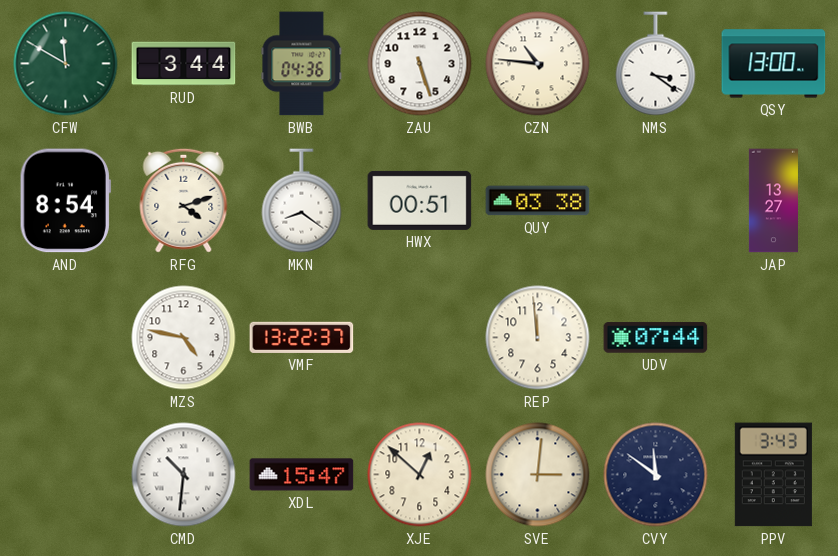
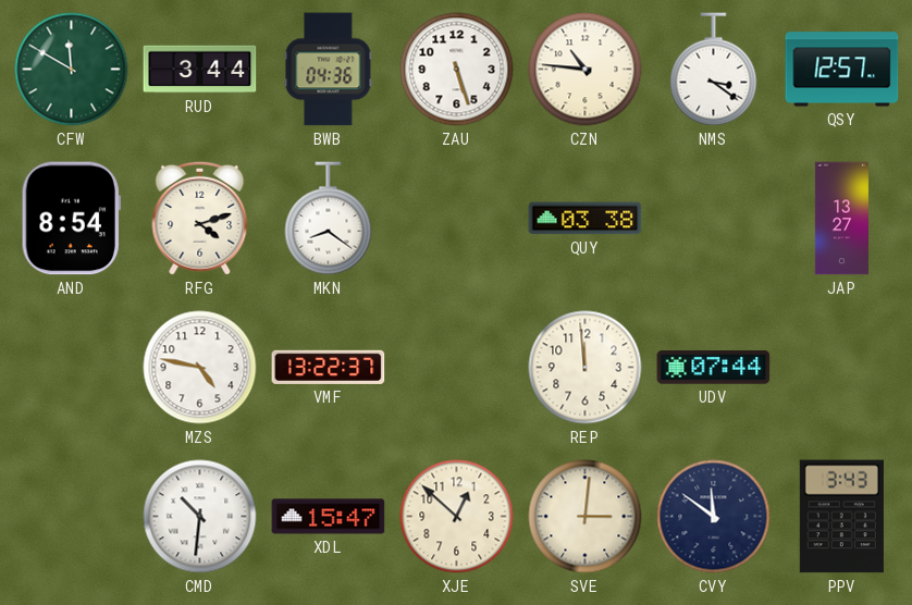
QSY: 13:00 -> 12:57
HWX: 00:51 -> none
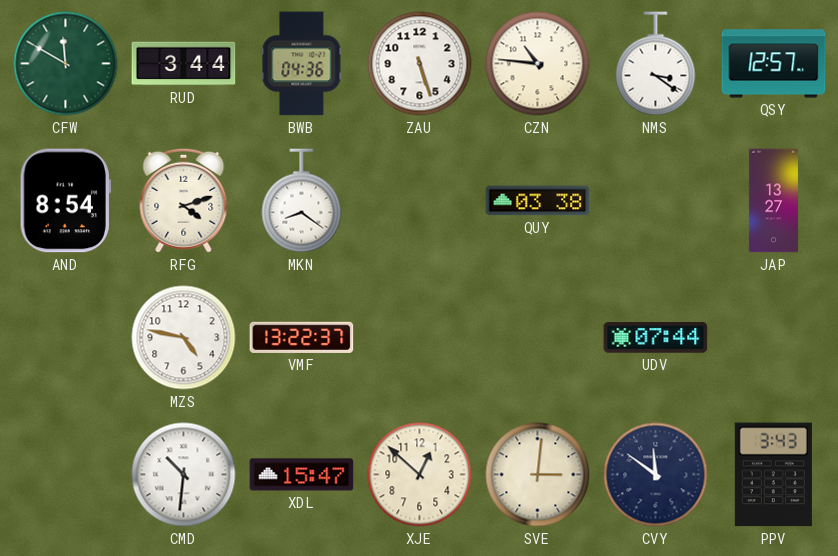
REP: 11:59 -> none
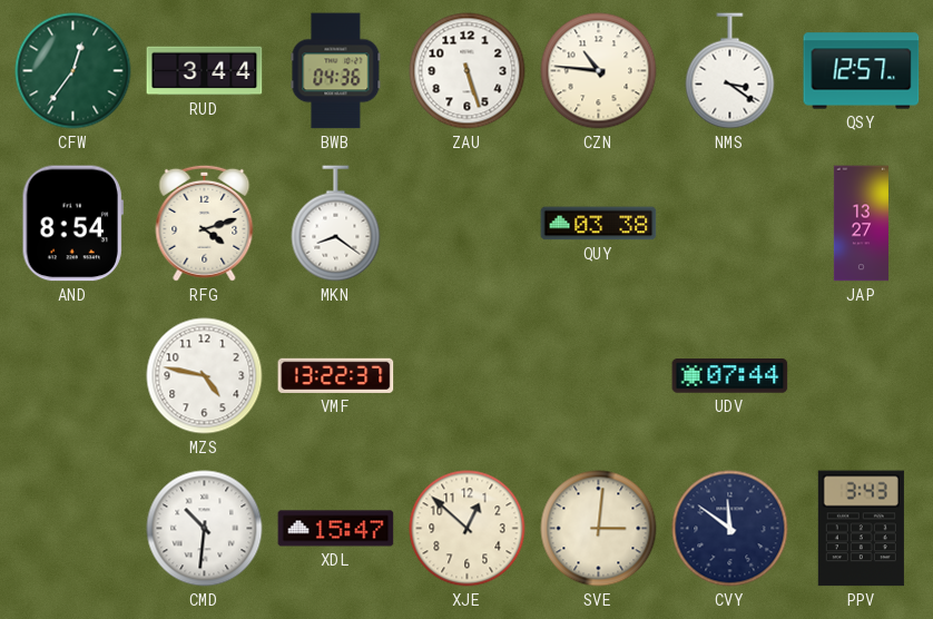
CFW: 11:50 -> 12:36
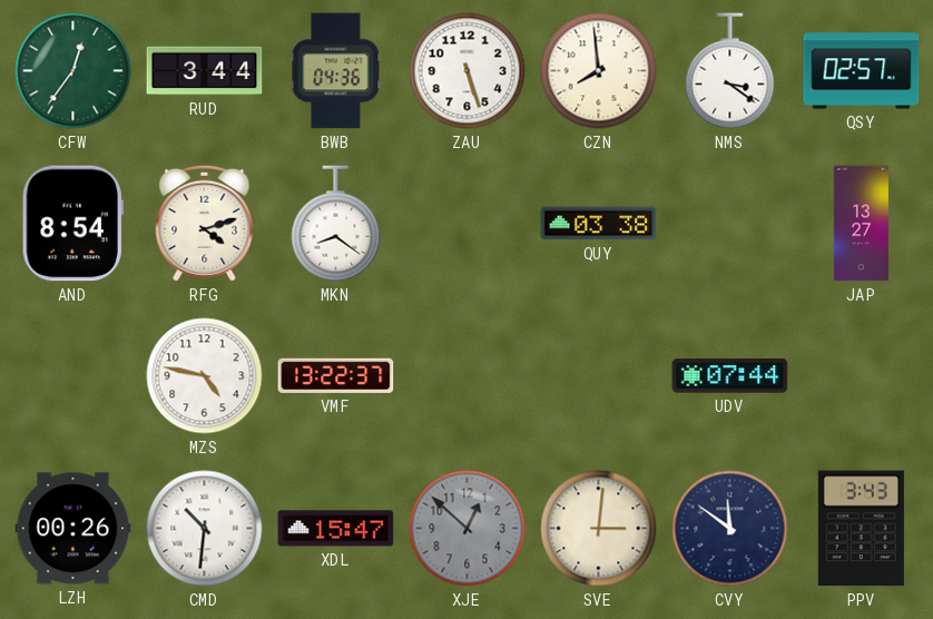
CZN: 10:46 -> 7:59
QSY: 12:57 -> 02:57
LZH: none -> 00:26
XJE dial: cream -> grey
